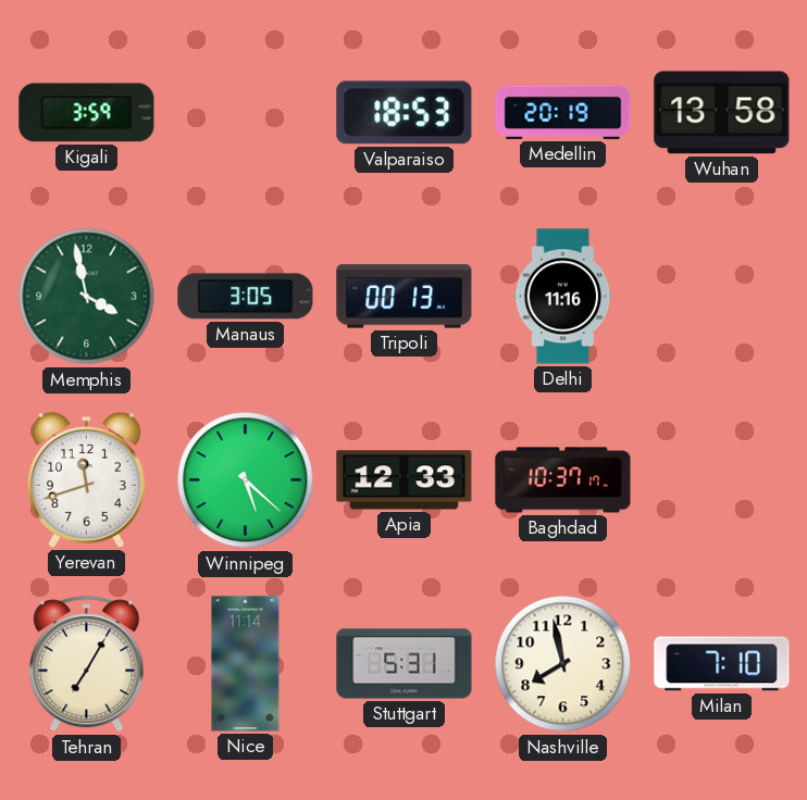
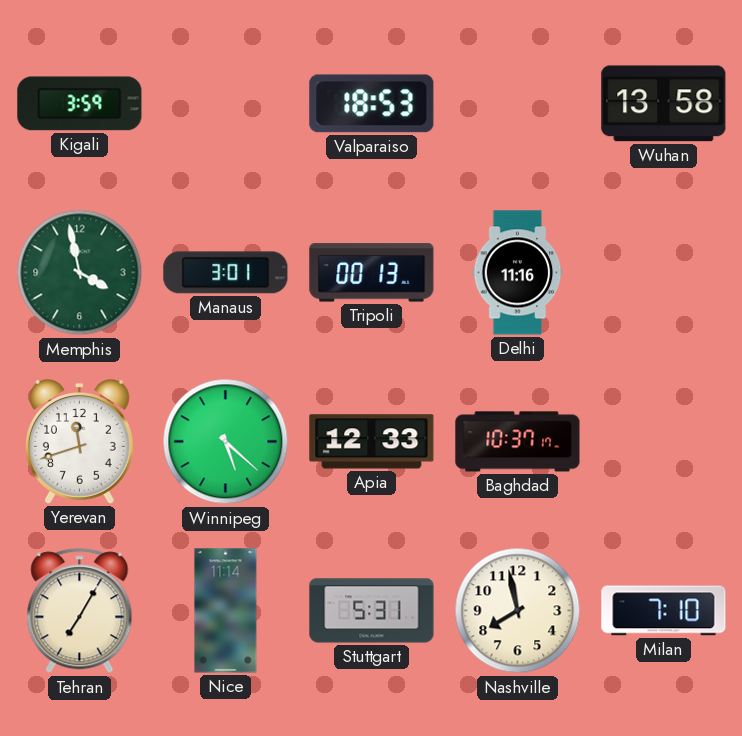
Medellin: 20:19 -> none
Manaus: 3:05 -> 3:01
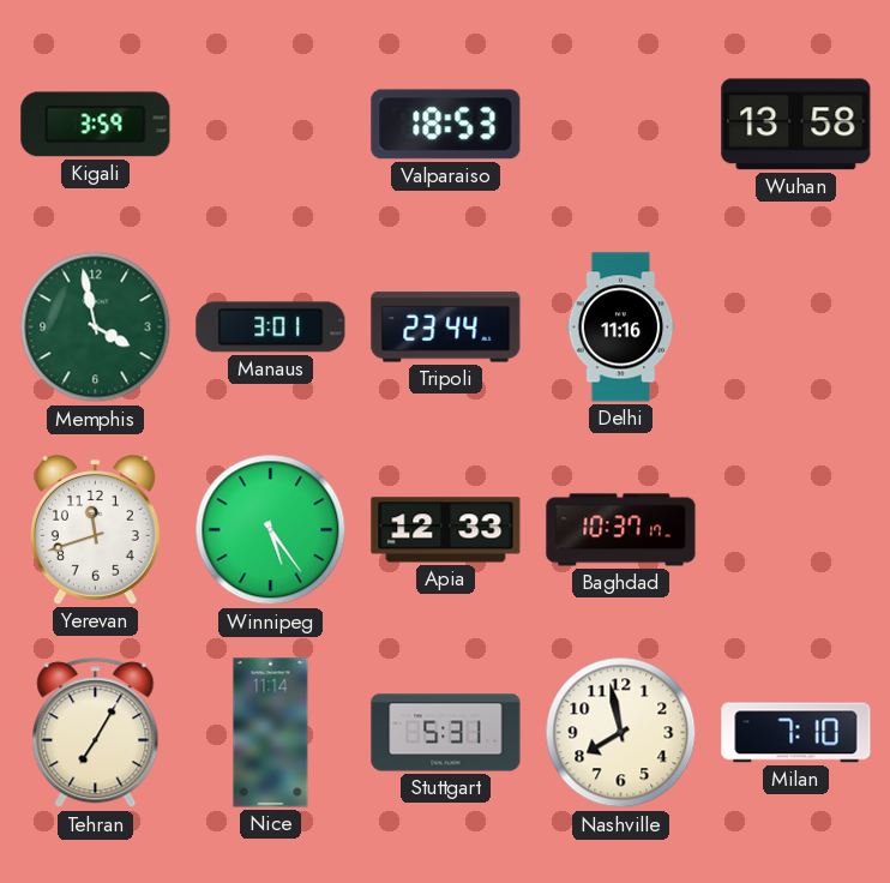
Tripoli: 00:13 -> 23:44
Winnipeg: 5:22 -> 5:24
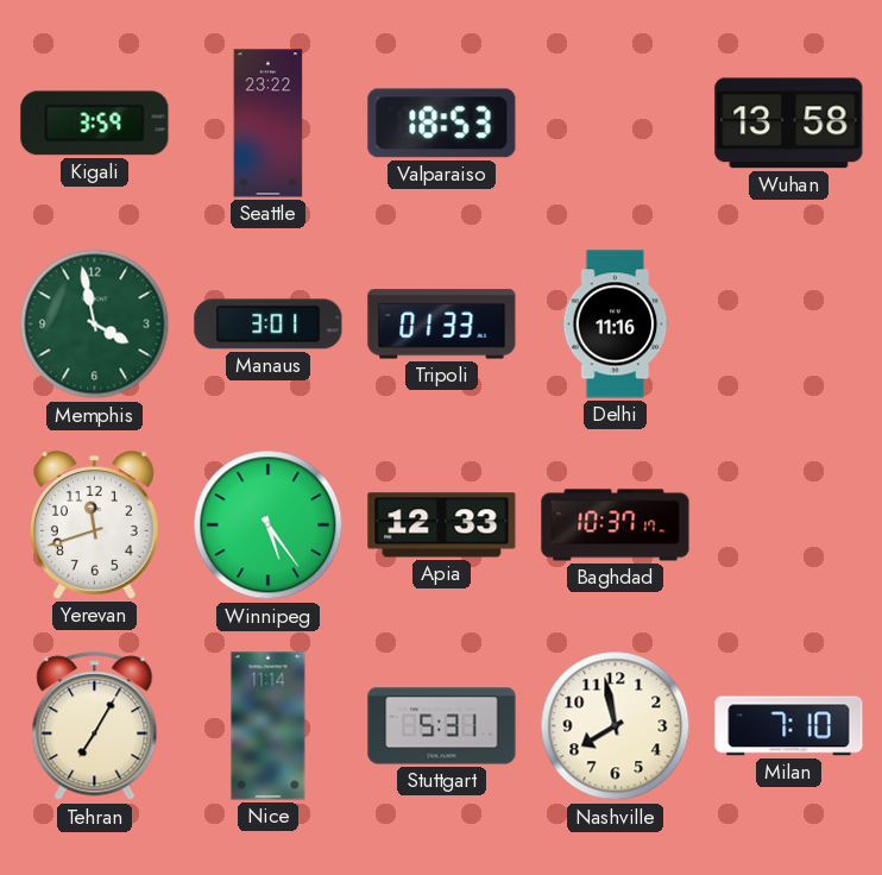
Seattle: none -> 23:22
Tripoli: 23:44 -> 01:33
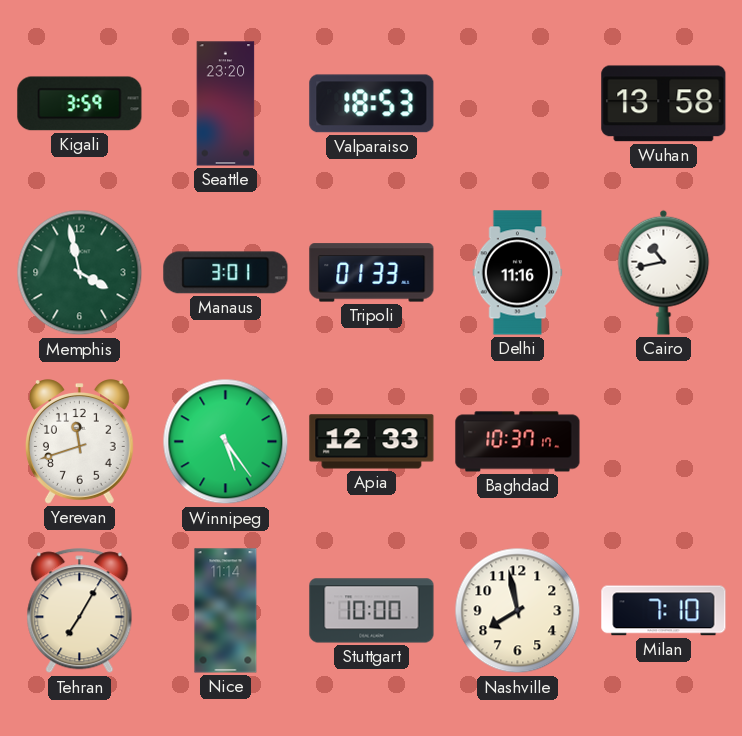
Seattle: 23:22 -> 23:20
Cairo: none -> 10:43
Stuttgart: 5:31 -> 10:00
